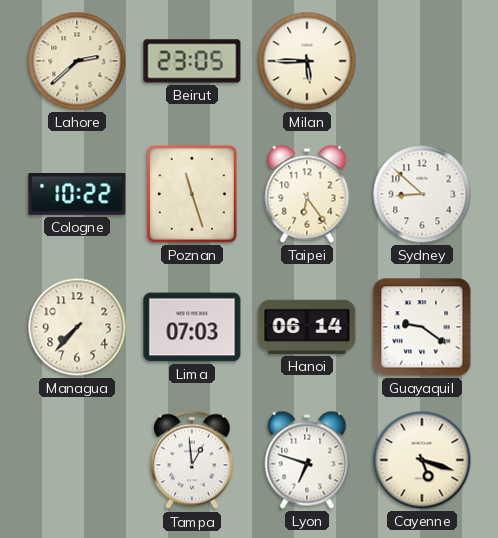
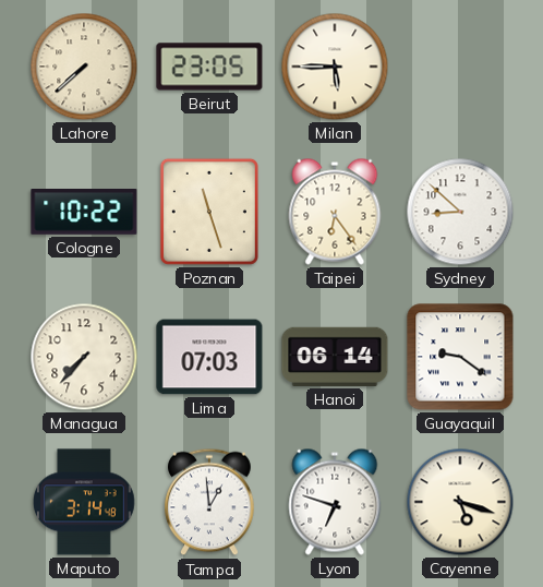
Lahore: 2:38 -> 7:38
Maputo: none -> 3:14
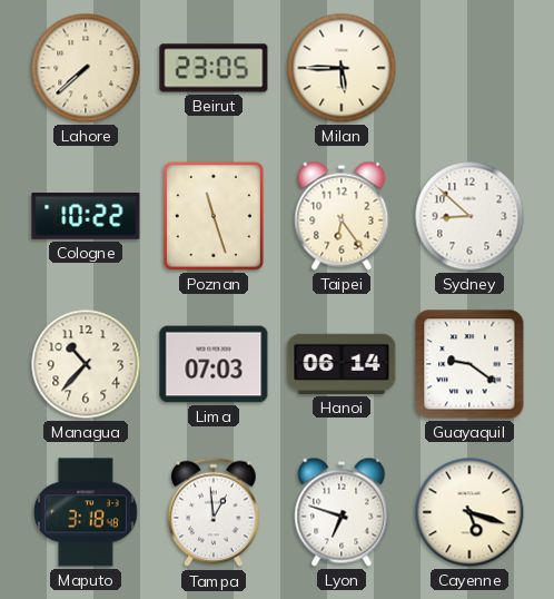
Managua: 7:37 -> 10:37
Maputo: 3:14 -> 3:18
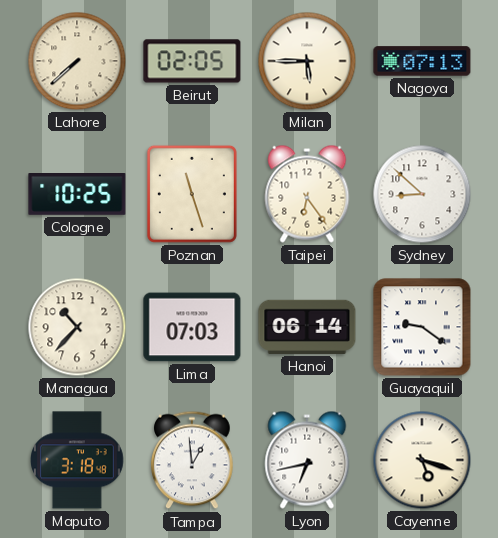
Beirut: 23:05 -> 02:05
Nagoya: none -> 07:13
Cologne: 10:22 -> 10:25
Lyon: 6:48 -> 6:43
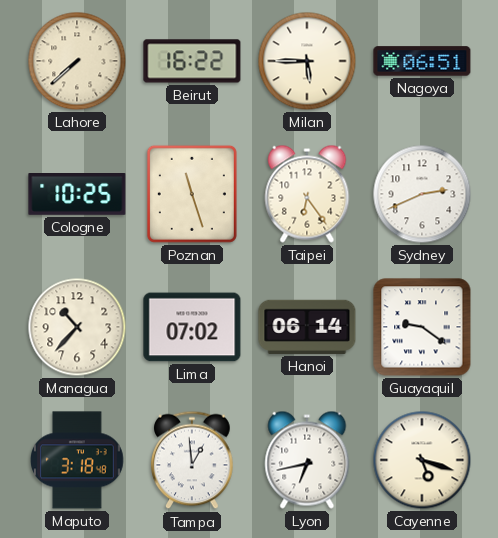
Beirut: 02:05 -> 16:22
Nagoya: 07:13 -> 06:51
Sydney: 8:52 -> 2:41
Lima: 07:03 -> 07:02
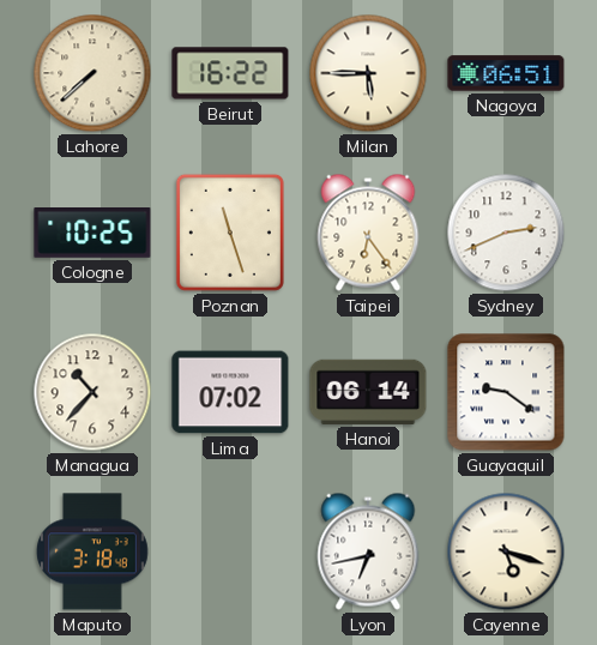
Tampa: 12:59 -> none
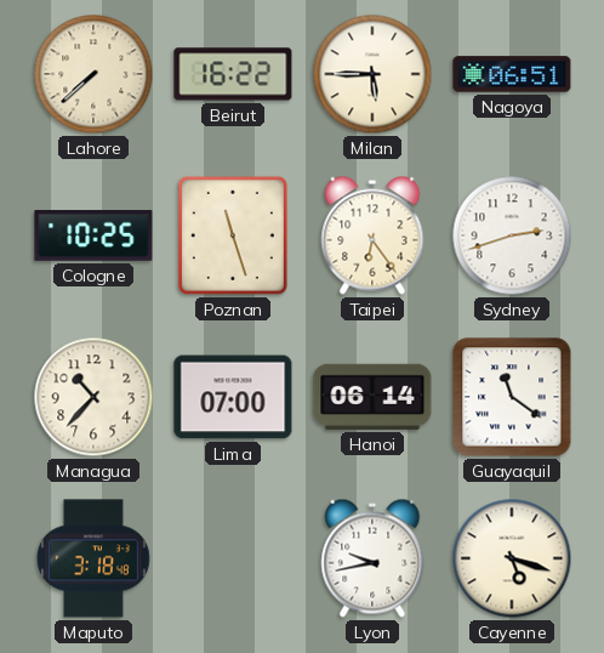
Sydney: 2:41 -> 2:42
Lima: 07:02 -> 07:00
Guayaquil: 9:21 -> 11:21
Lyon: 6:43 -> 9:43
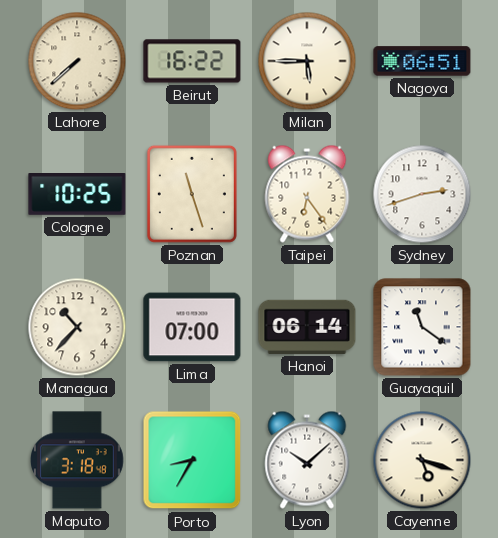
Porto: none -> 8:35
Lyon: 9:43 -> 10:08
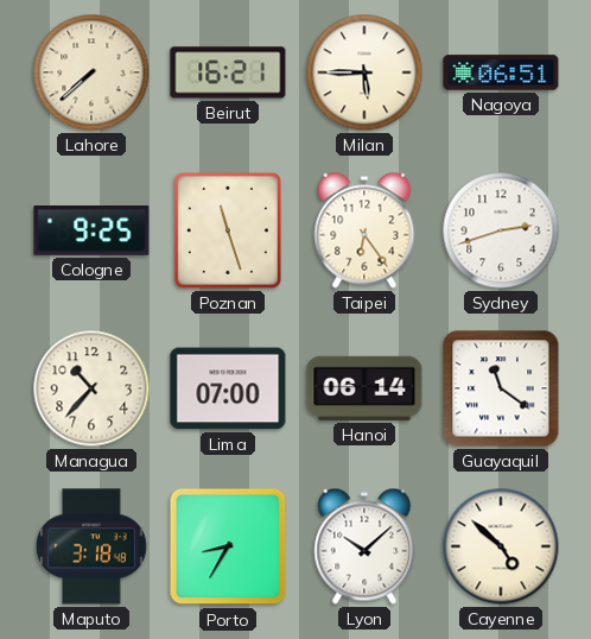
Beirut: 16:22 -> 16:21
Cologne: 10:25 -> 9:25
Cayenne: 5:18 -> 4:52
